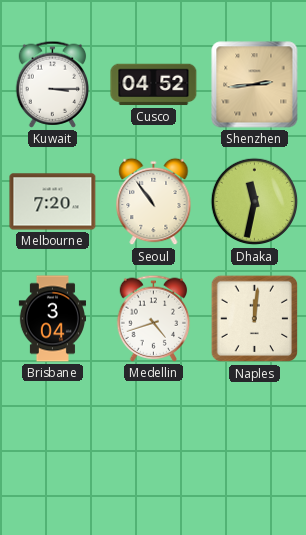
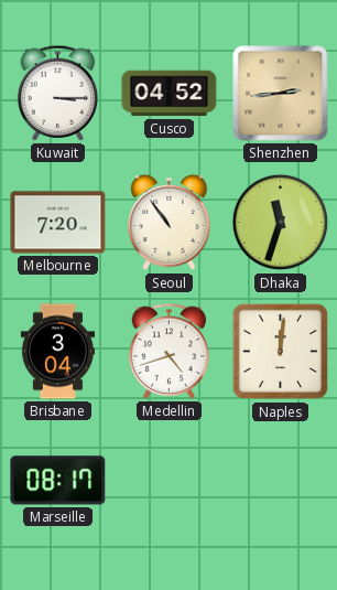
Dhaka: 11:32 -> 11:33
Marseille: none -> 08:17
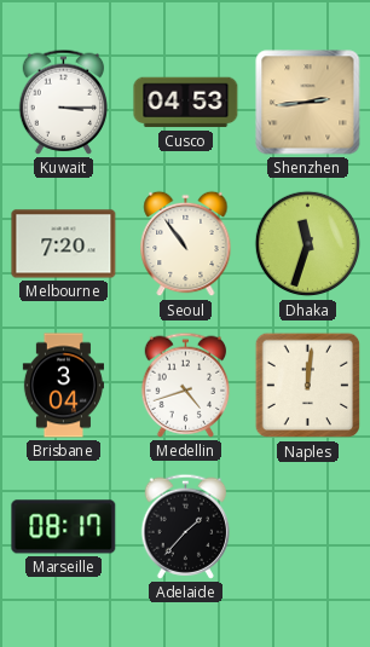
Cusco: 04:52 -> 04:53
Adelaide: none -> 1:37
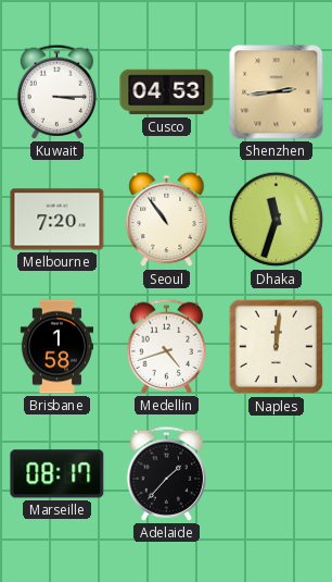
Brisbane: 3:04 -> 1:58
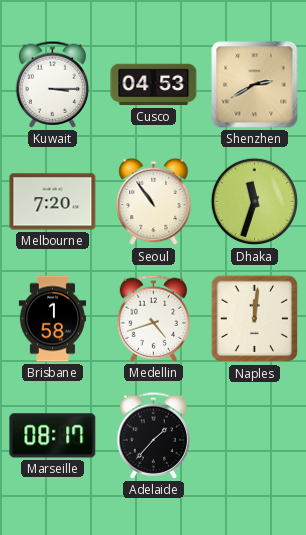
Shenzhen: 2:44 -> 2:40
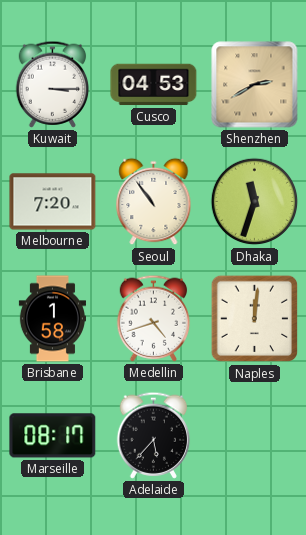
Adelaide: 1:37 -> 5:37
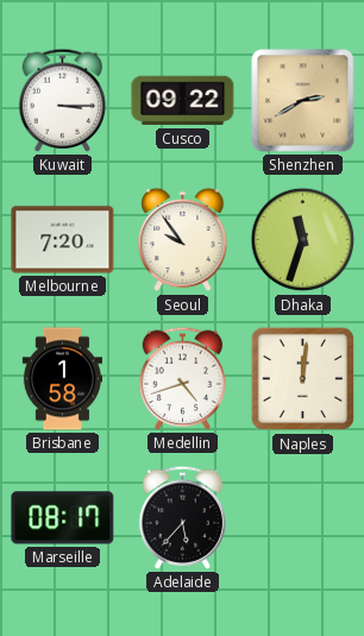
Cusco: 04:53 -> 09:22
Seoul: 10:54 -> 9:54
